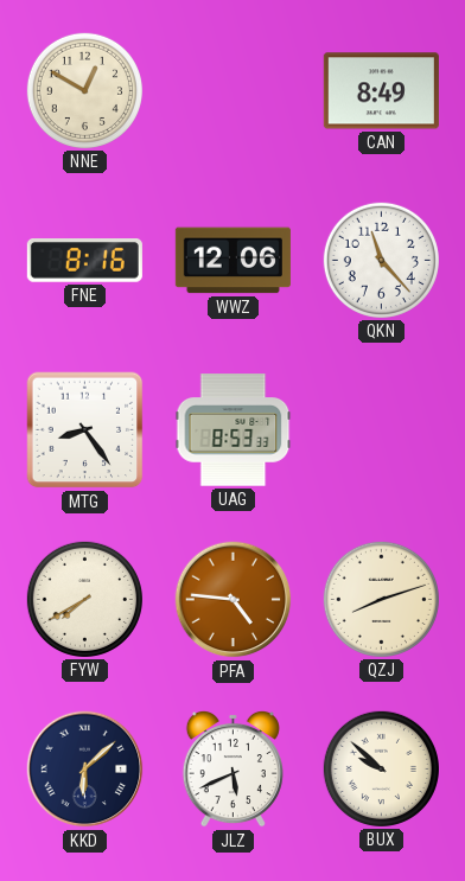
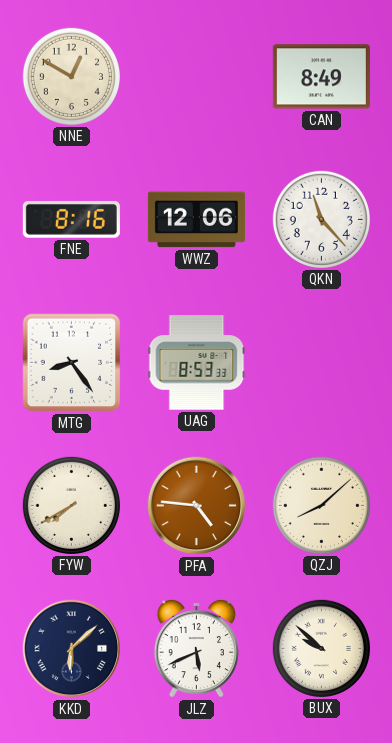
QZJ: 8:12 -> 8:08
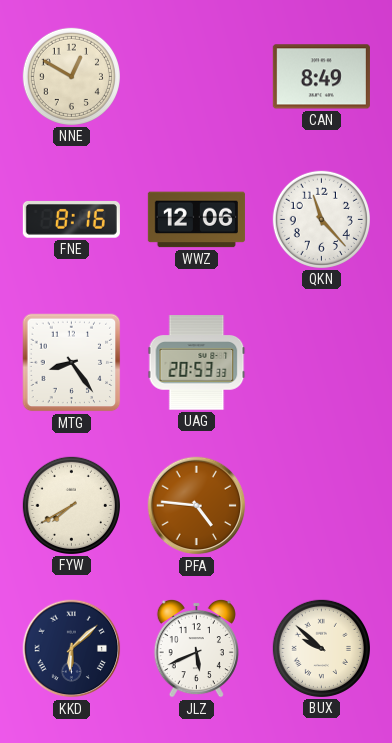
UAG: 8:53 -> 20:53
QZJ: 8:08 -> none
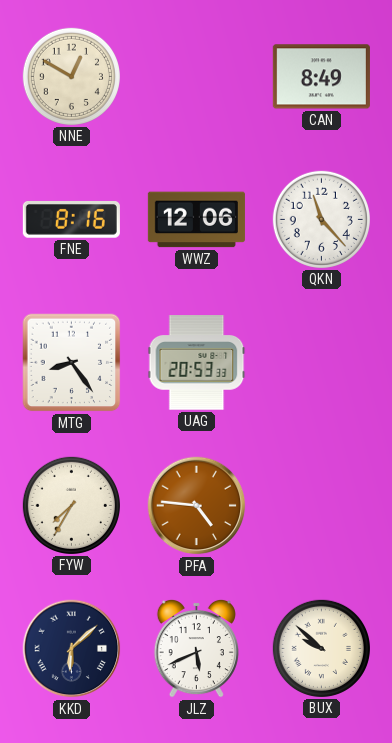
FYW: 7:40 -> 7:35
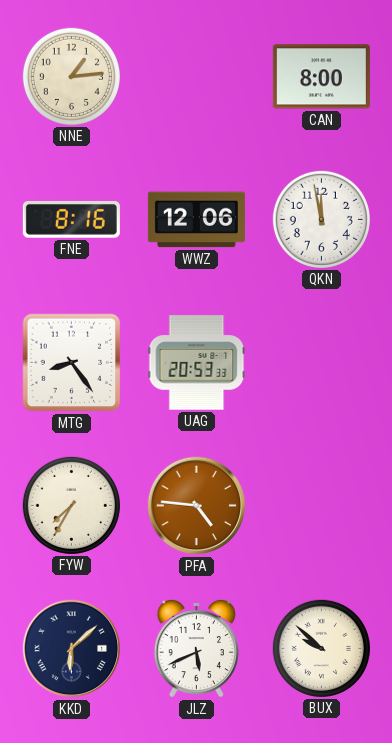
NNE: 12:50 -> 1:14
CAN: 8:49 -> 8:00
QKN: 11:23 -> 11:58
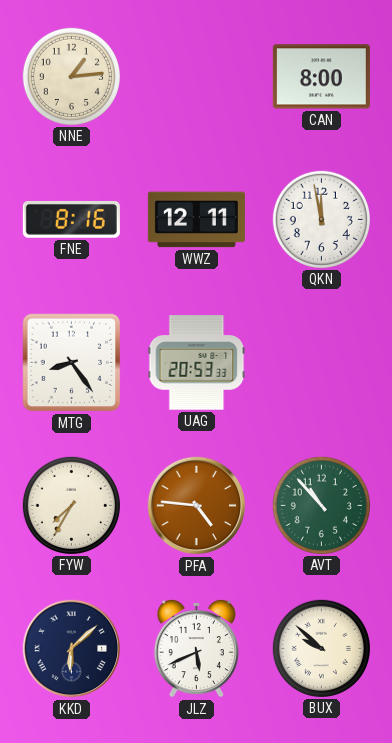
WWZ: 12:06 -> 12:11
AVT: none -> 10:53
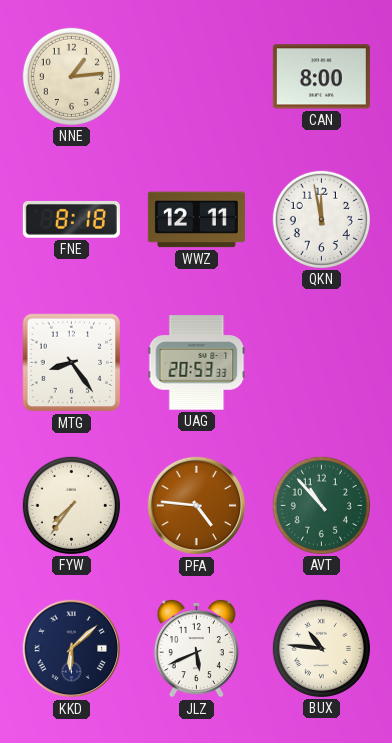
FNE: 8:16 -> 8:18
FYW: 7:35 -> 7:36
BUX: 9:52 -> 10:46
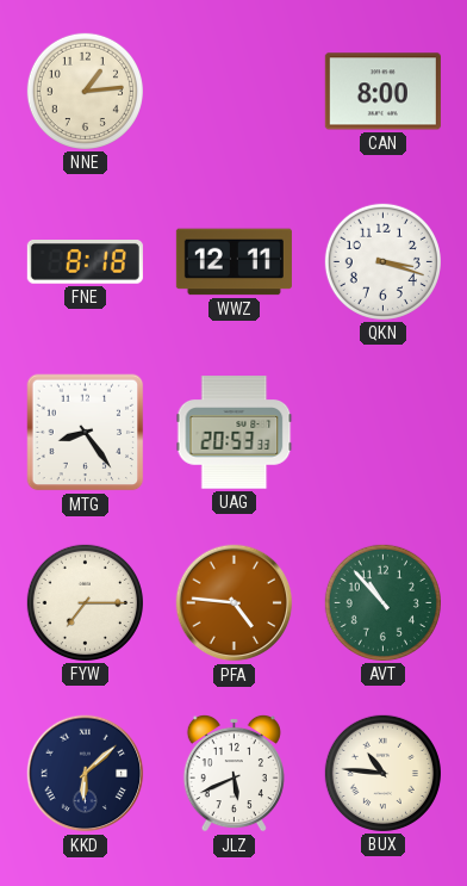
QKN: 11:58 -> 3:18
FYW: 7:36 -> 7:15
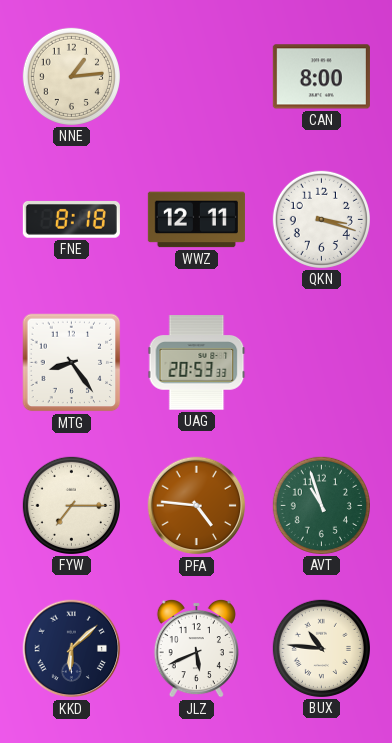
AVT: 10:53 -> 10:57
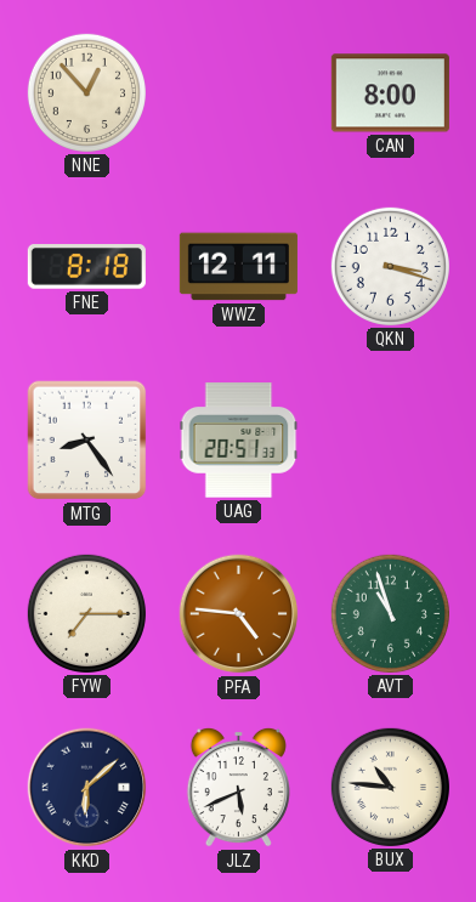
NNE: 1:14 -> 12:53
UAG: 20:53 -> 20:51
